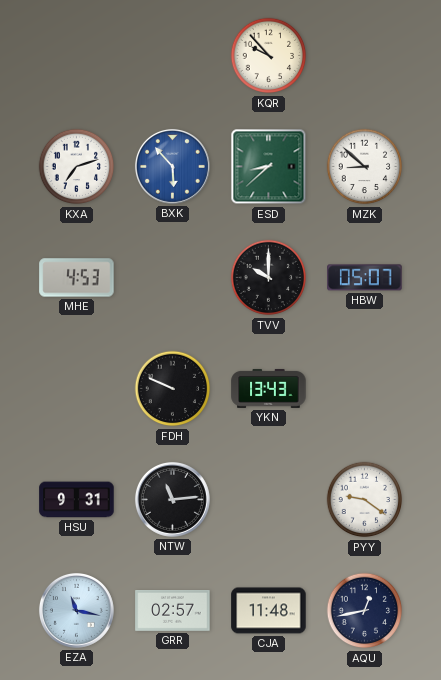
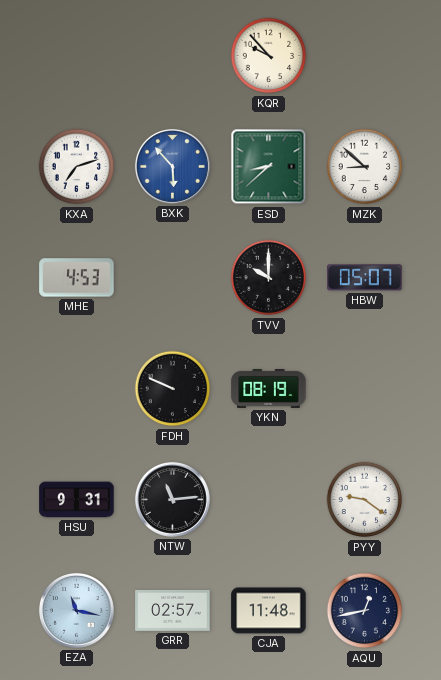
YKN: 13:43 -> 08:19
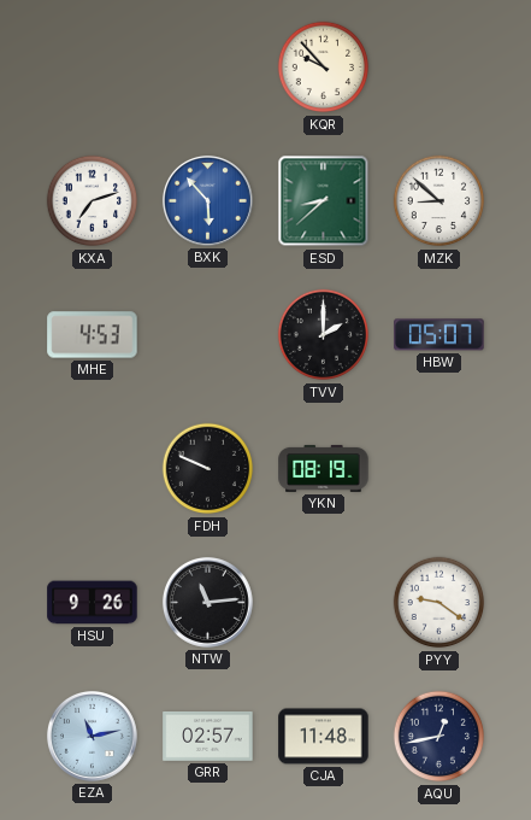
TVV: 10:00 -> 2:00
HSU: 9:31 -> 9:26
EZA: 11:17 -> 11:13
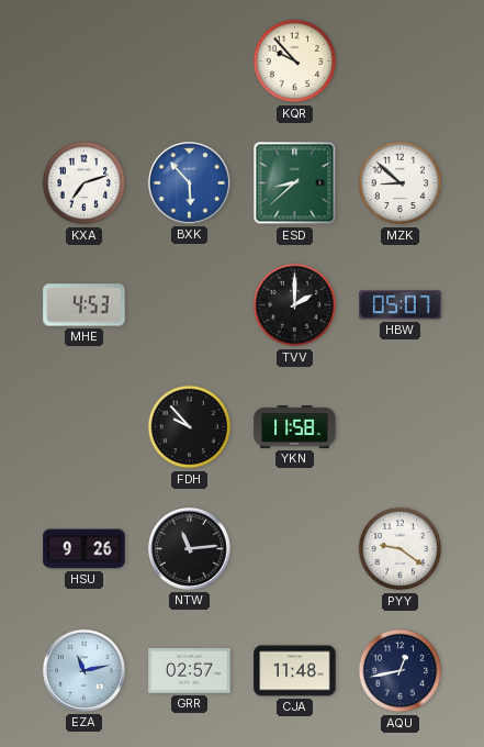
FDH: 9:49 -> 9:53
YKN: 08:19 -> 11:58
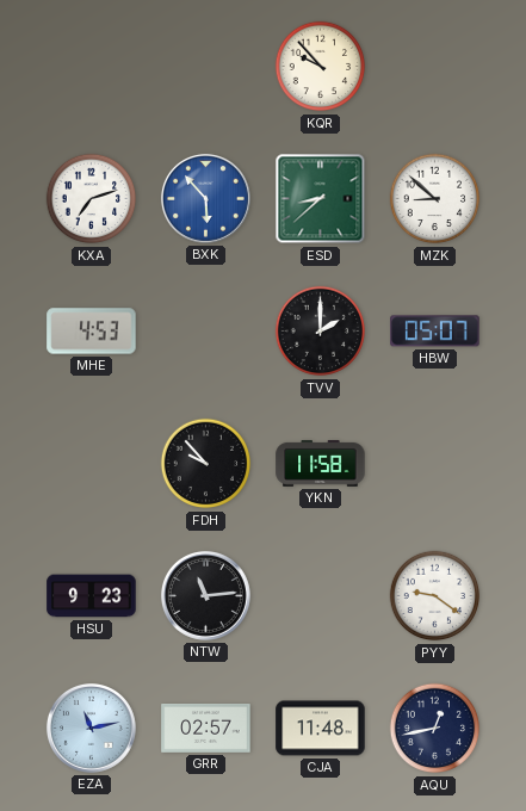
HSU: 9:26 -> 9:23
